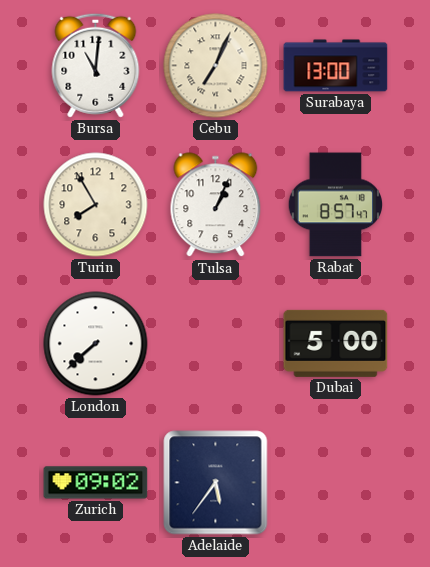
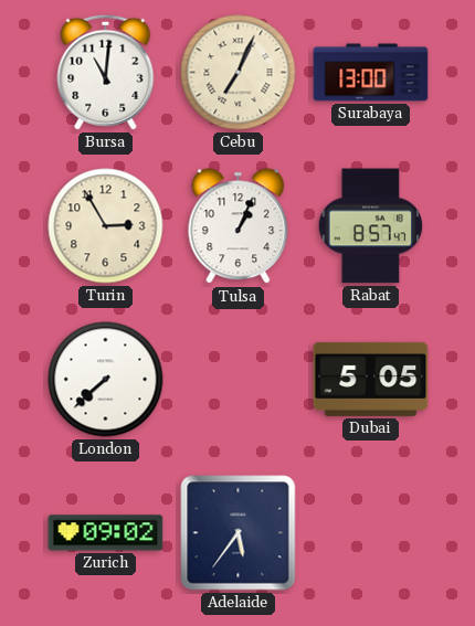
Turin: 7:55 -> 2:55
Dubai: 5:00 -> 5:05
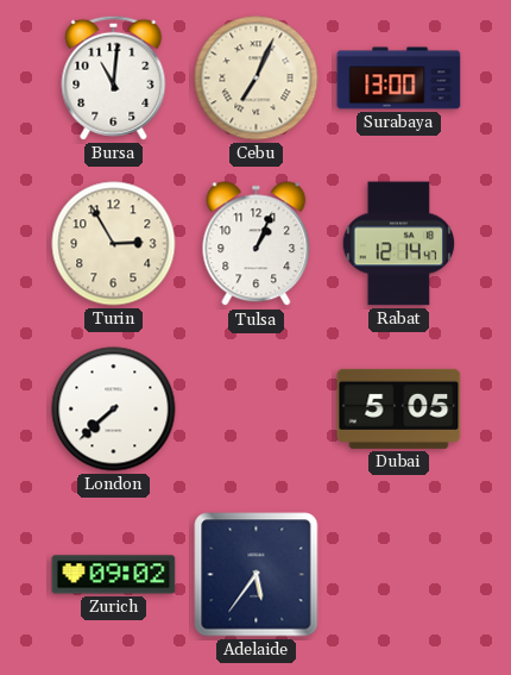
Rabat: 8:57 -> 12:14
